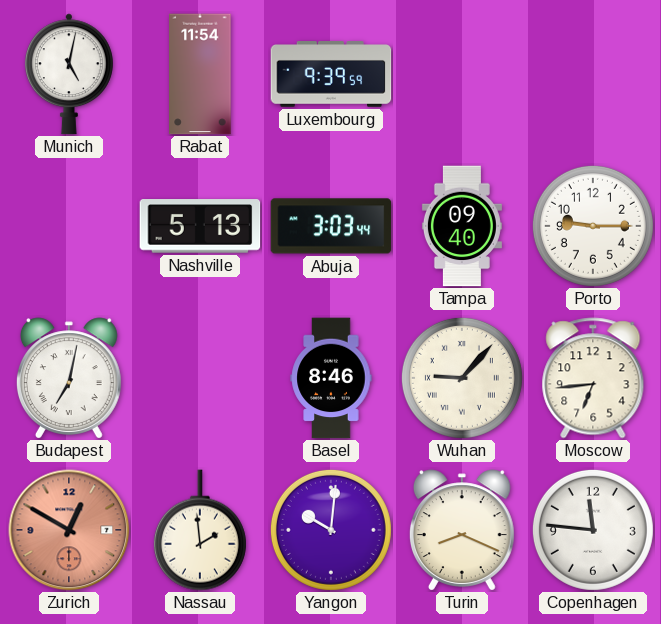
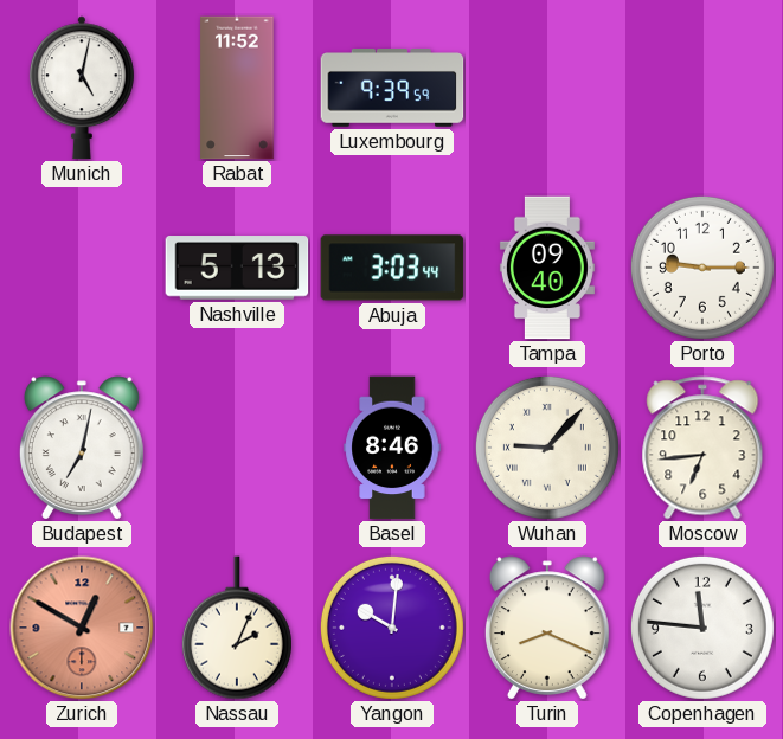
Rabat: 11:54 -> 11:52
Nassau: 1:59 -> 2:04
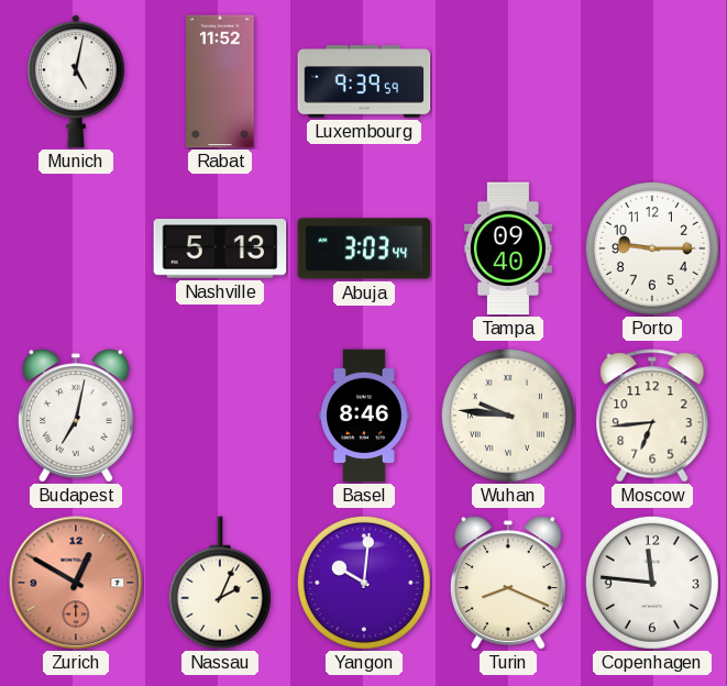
Wuhan: 9:07 -> 9:46
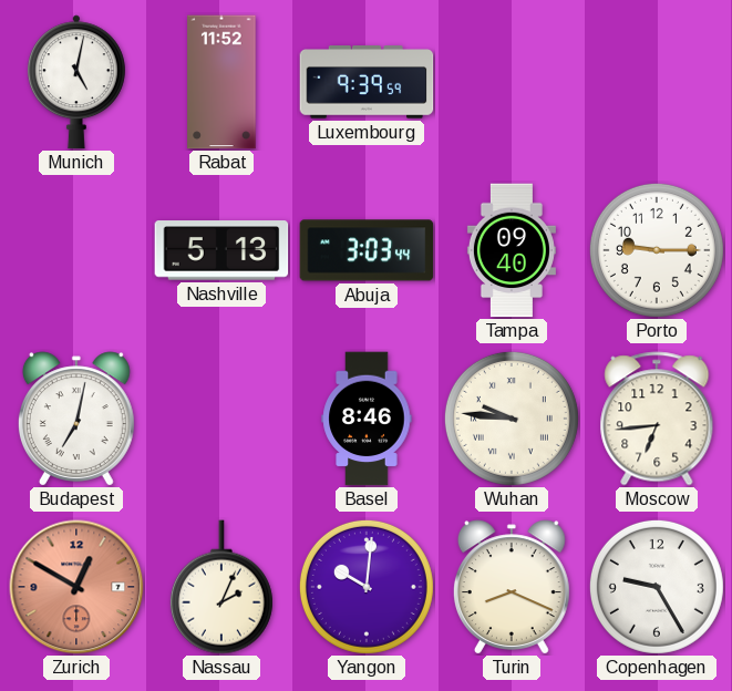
Copenhagen: 11:46 -> 9:25
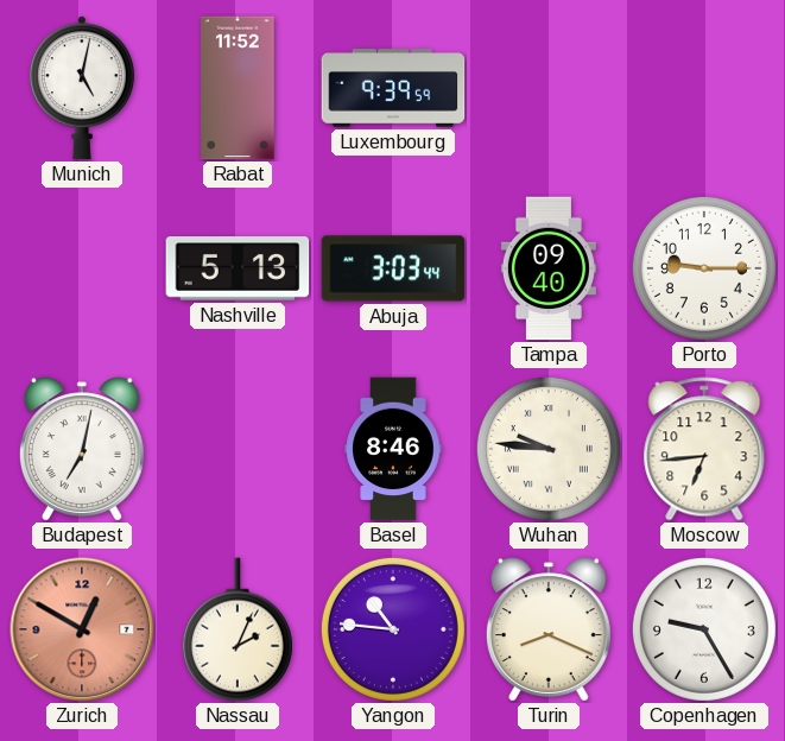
Yangon: 10:01 -> 10:46
